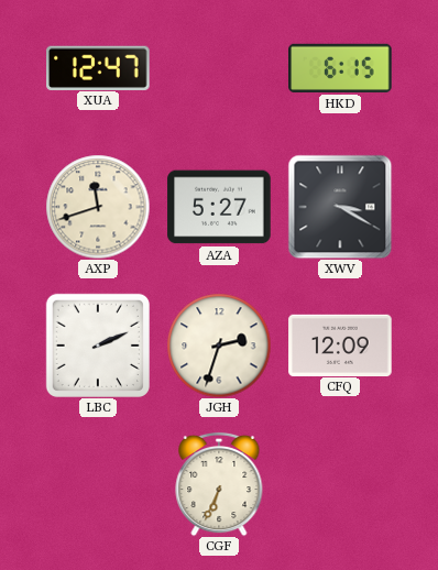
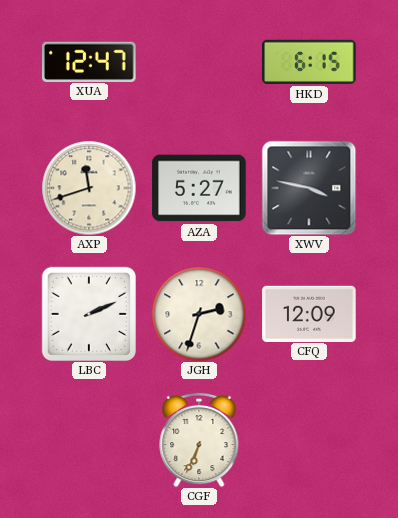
XWV: 3:20 -> 3:47
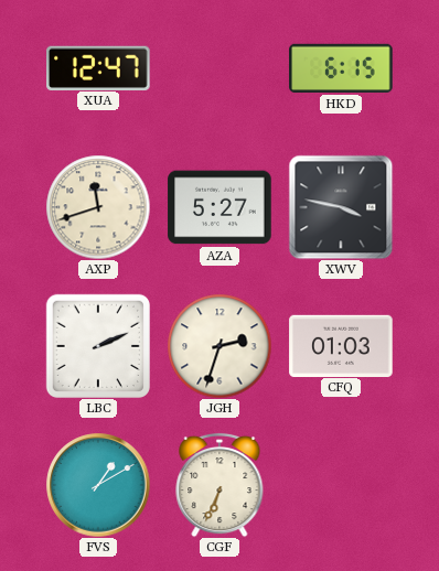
CFQ: 12:09 -> 01:03
FVS: none -> 1:10
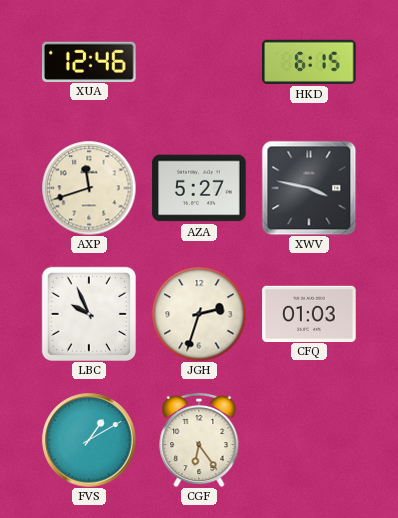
XUA: 12:47 -> 12:46
LBC: 2:11 -> 9:56
CGF: 6:34 -> 6:24
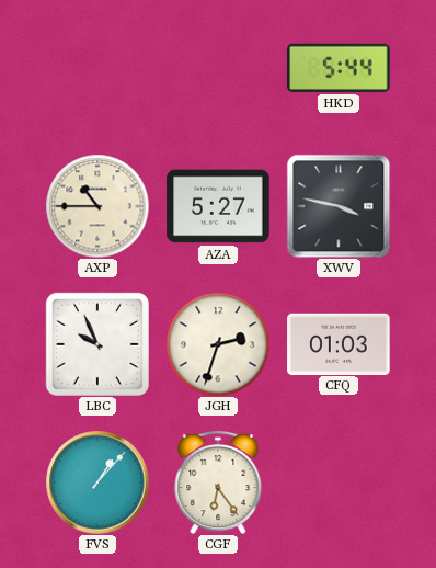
XUA: 12:46 -> none
HKD: 6:15 -> 5:44
AXP: 11:42 -> 10:45
FVS: 1:10 -> 1:07
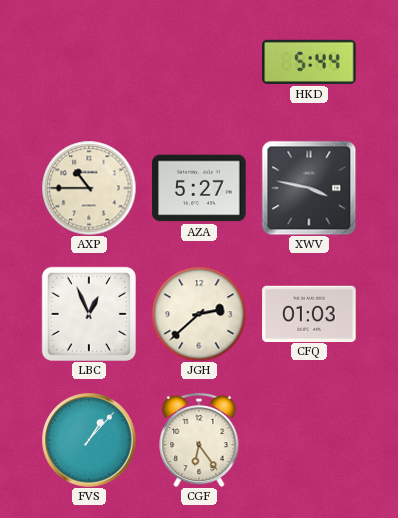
LBC: 9:56 -> 12:56
JGH: 2:33 -> 2:38
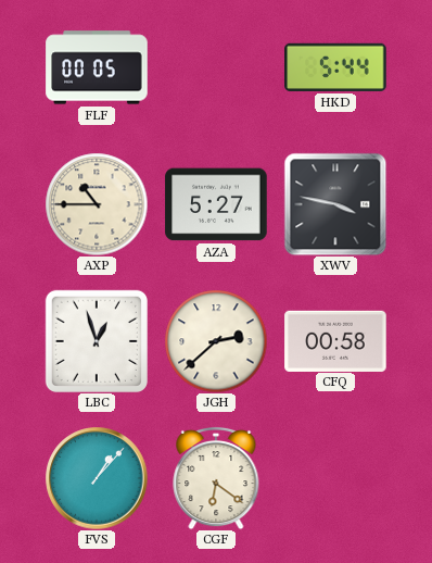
FLF: none -> 00:05
LBC: 12:56 -> 12:57
CFQ: 01:03 -> 00:58
CGF: 6:24 -> 6:21
